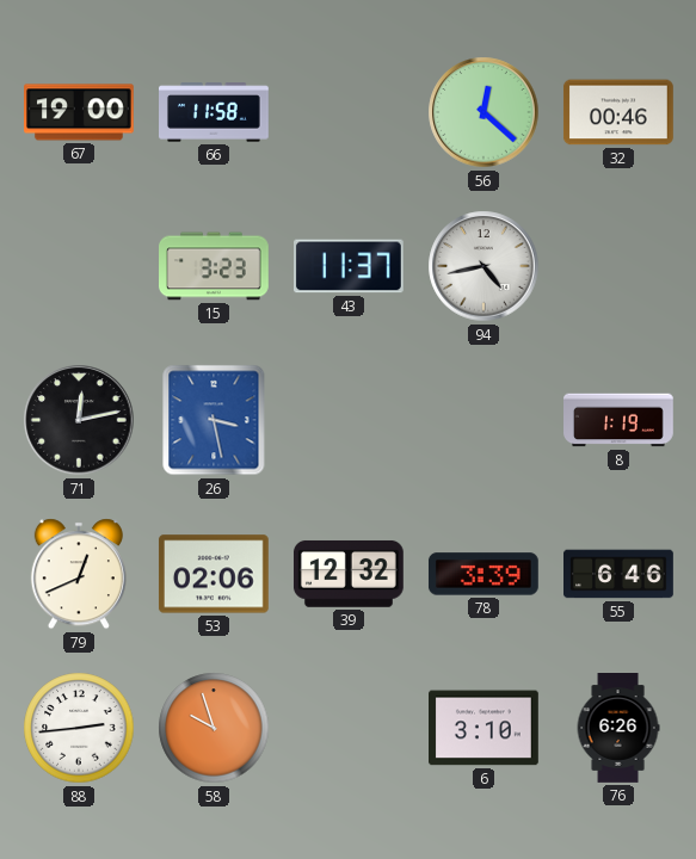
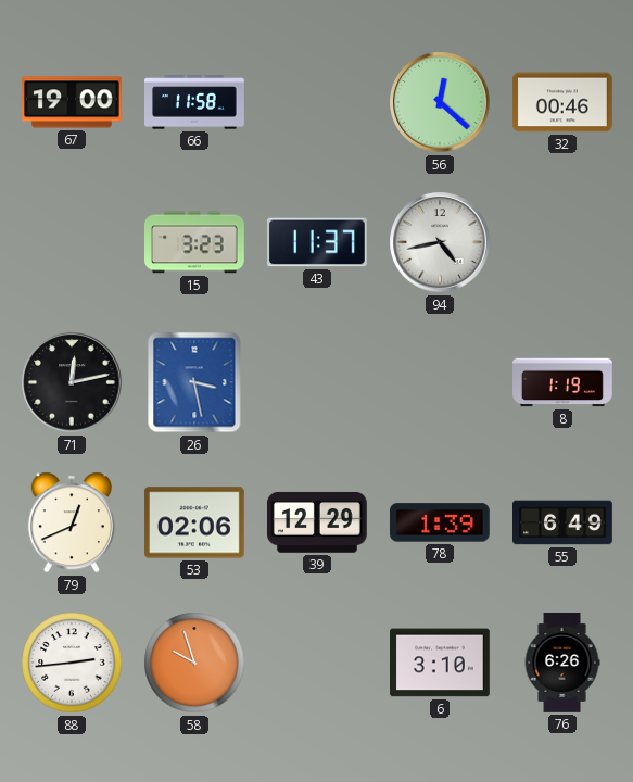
39: 12:32 -> 12:29
78: 3:39 -> 1:39
55: 6:46 -> 6:49
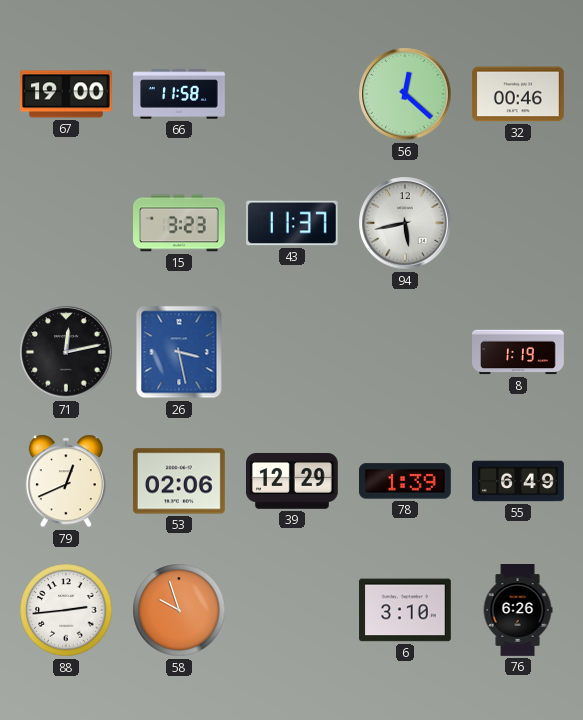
94: 4:43 -> 5:43
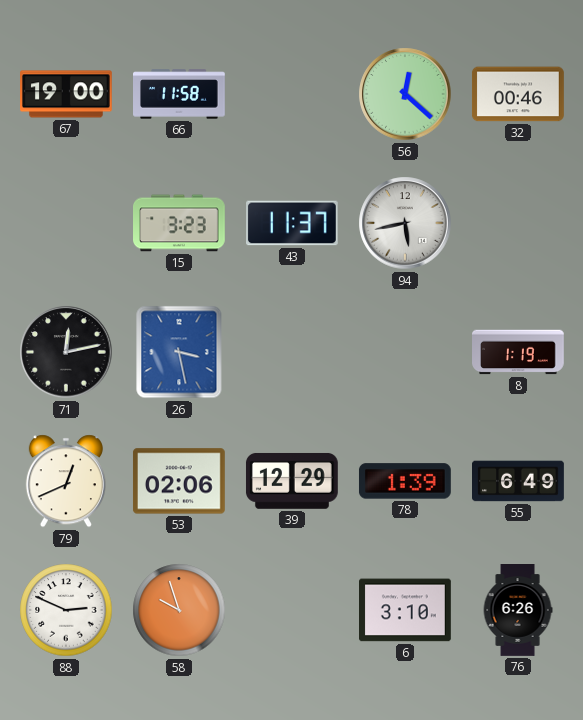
88: 2:44 -> 2:49
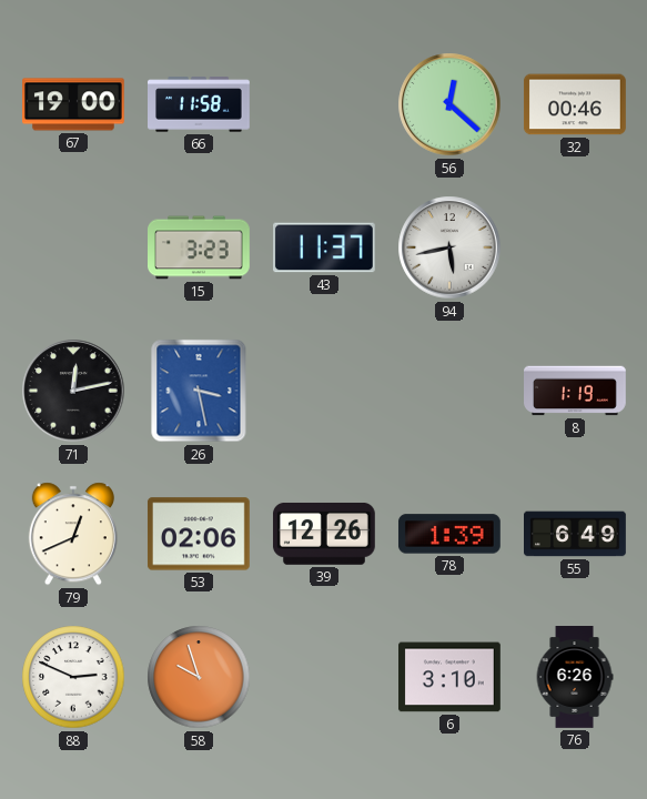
39: 12:29 -> 12:26
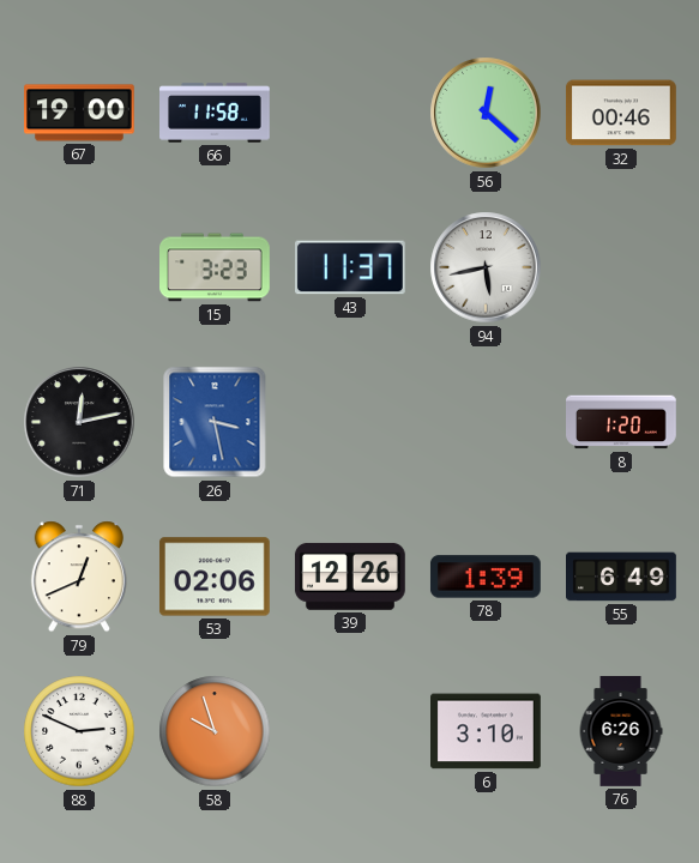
8: 1:19 -> 1:20
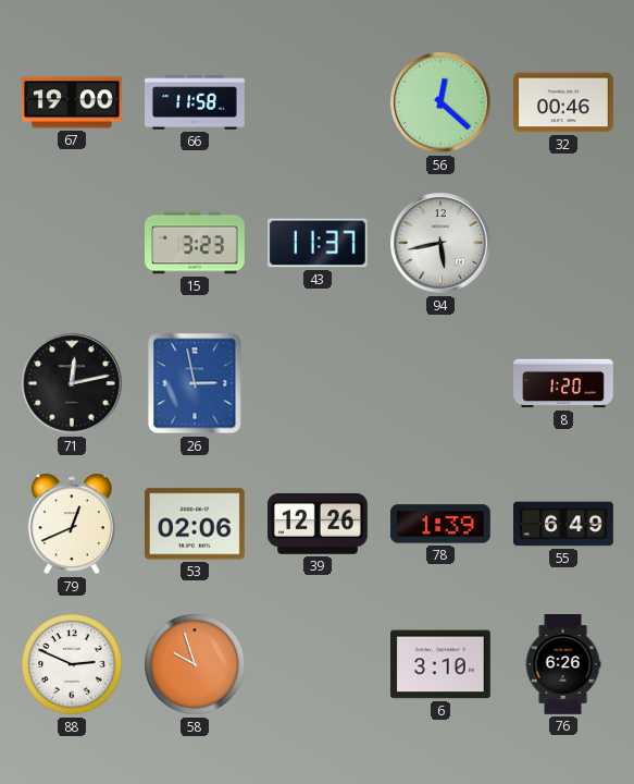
26: 3:28 -> 2:58
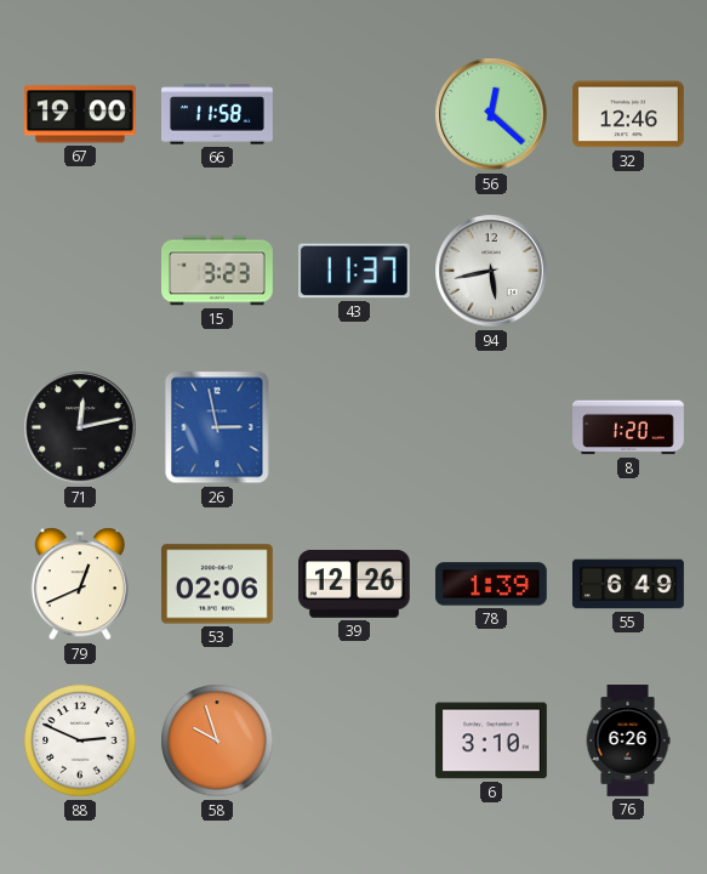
32: 00:46 -> 12:46
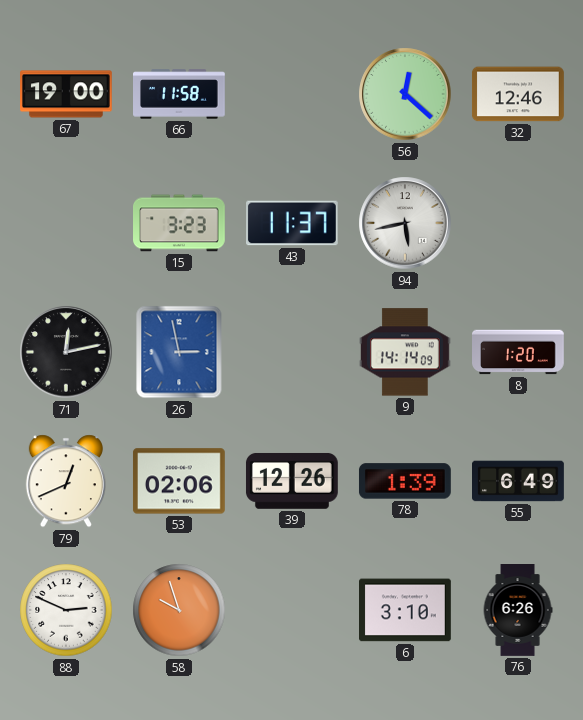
9: none -> 14:14
